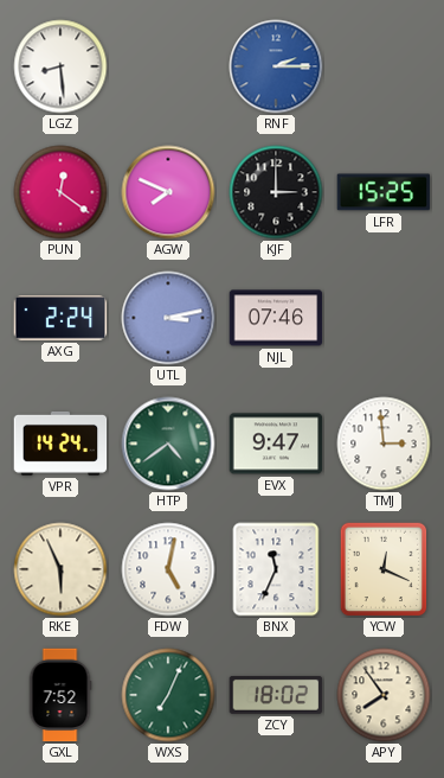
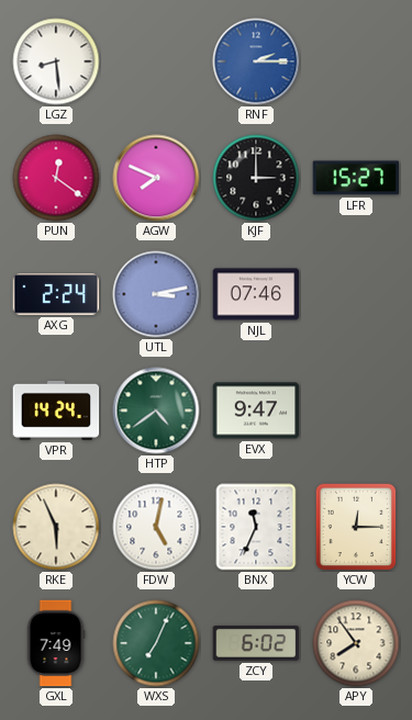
LFR: 15:25 -> 15:27
TMJ: 2:59 -> none
YCW: 12:19 -> 12:15
GXL: 7:52 -> 7:49
ZCY: 18:02 -> 6:02
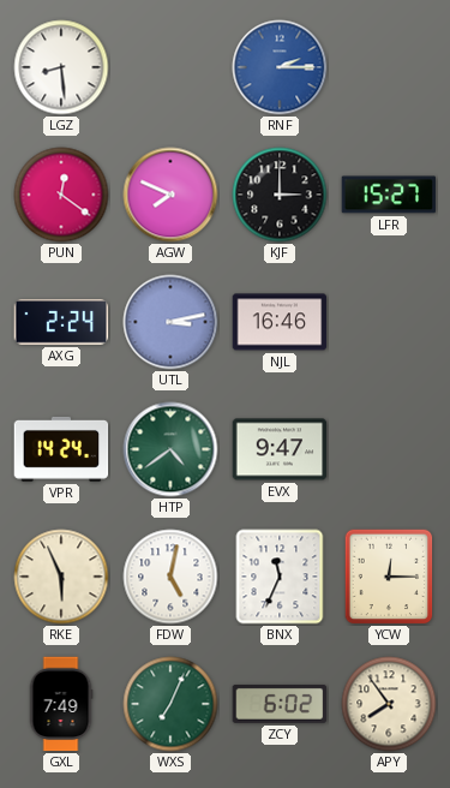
NJL: 07:46 -> 16:46
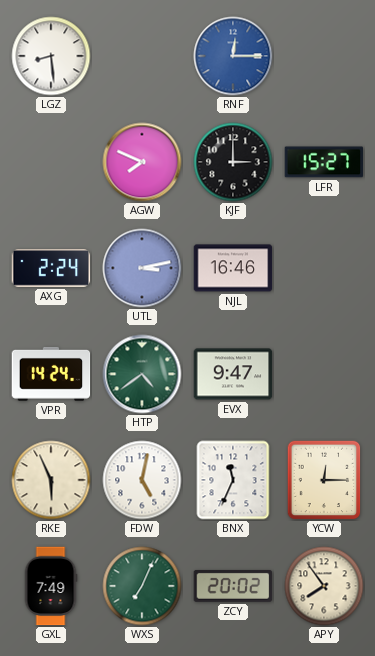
RNF: 2:15 -> 12:15
PUN: 12:21 -> none
ZCY: 6:02 -> 20:02
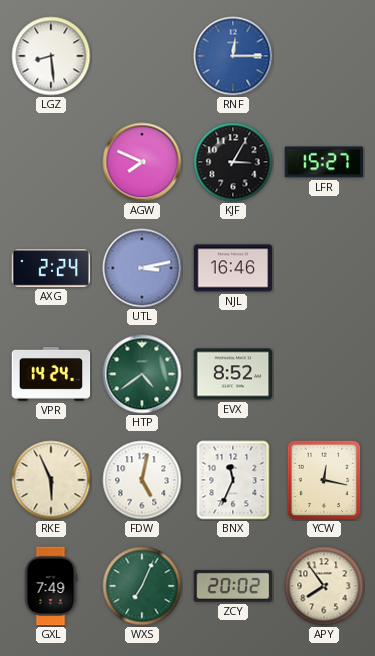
KJF: 3:00 -> 3:05
EVX: 9:47 -> 8:52
YCW: 12:15 -> 12:17
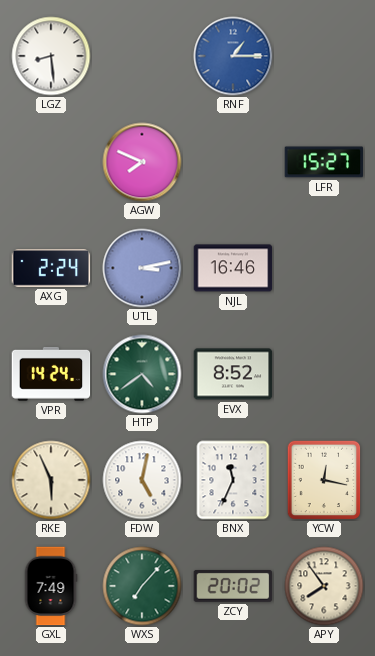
RNF: 12:15 -> 1:15
KJF: 3:05 -> none
WXS: 7:04 -> 7:07
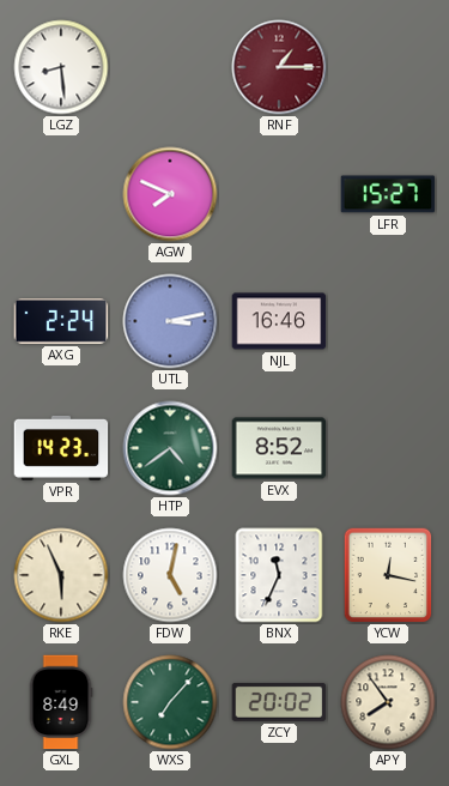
RNF dial: blue -> burgundy
VPR: 14:24 -> 14:23
GXL: 7:49 -> 8:49
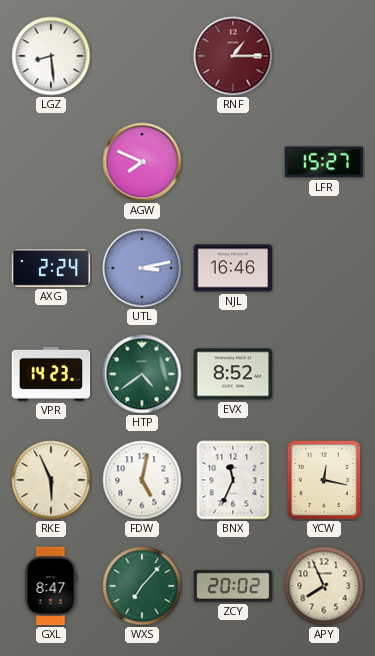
GXL: 8:49 -> 8:47
APY: 7:54 -> 7:56
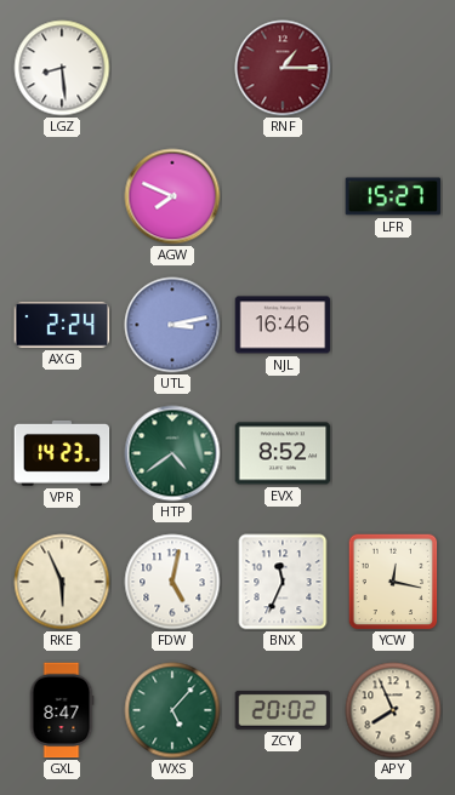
WXS: 7:07 -> 5:07
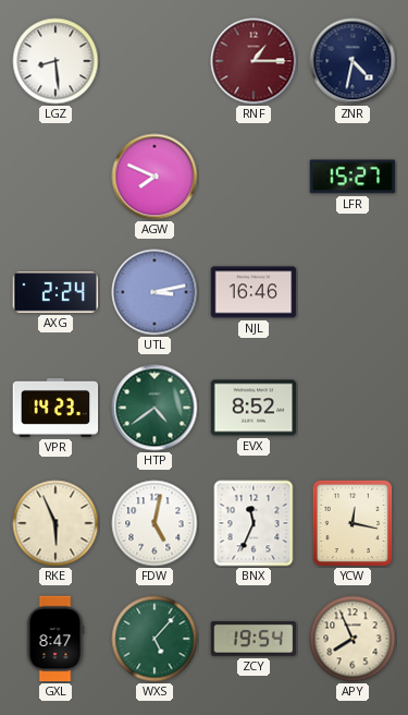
ZNR: none -> 4:32
ZCY: 20:02 -> 19:54
